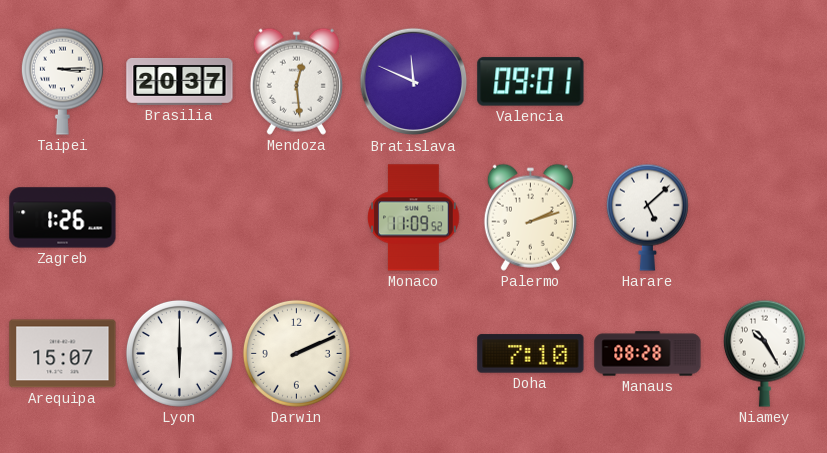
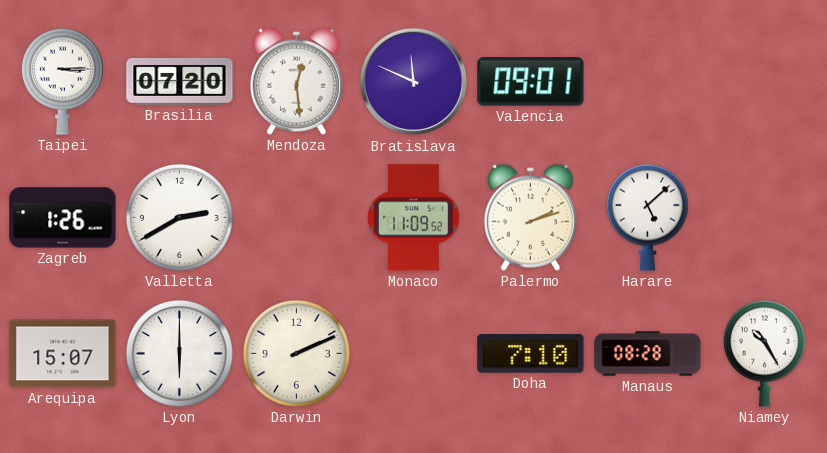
Brasilia: 20:37 -> 07:20
Valletta: none -> 2:40
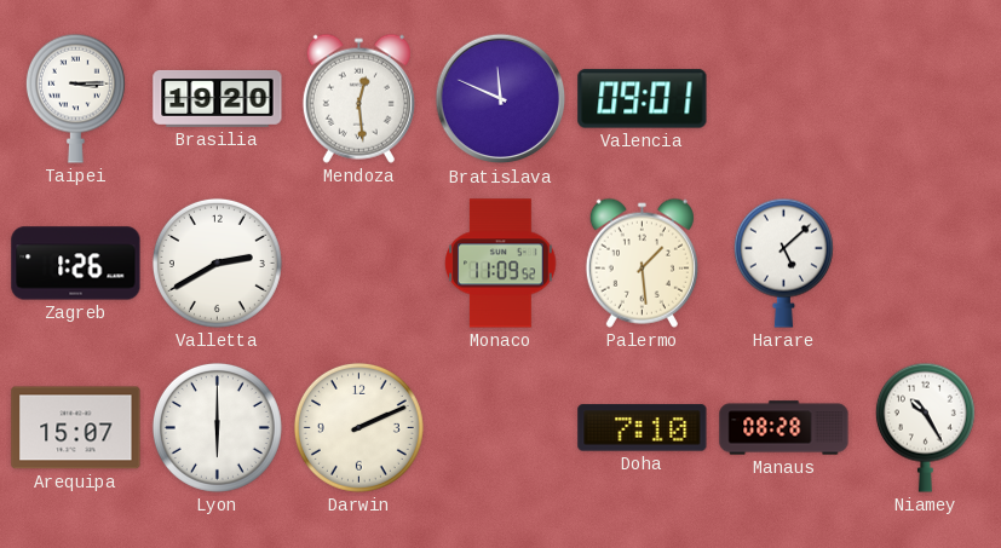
Brasilia: 07:20 -> 19:20
Palermo: 2:12 -> 1:29
